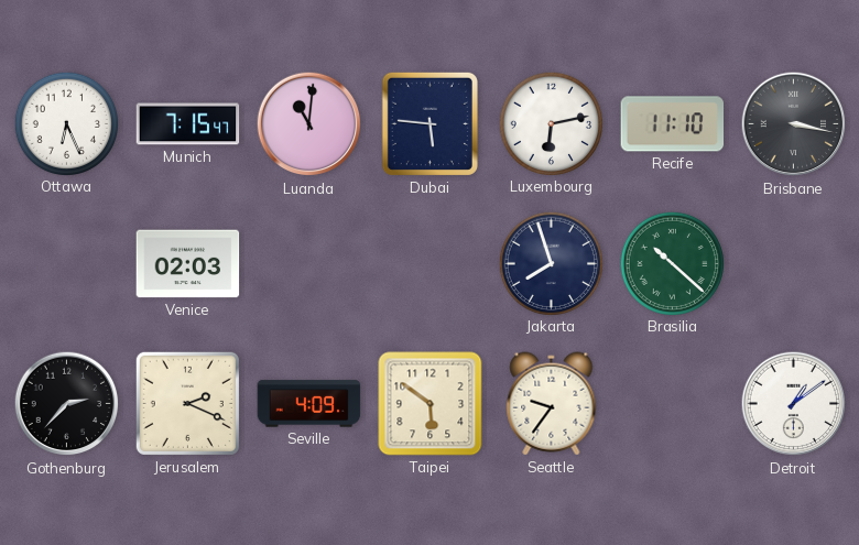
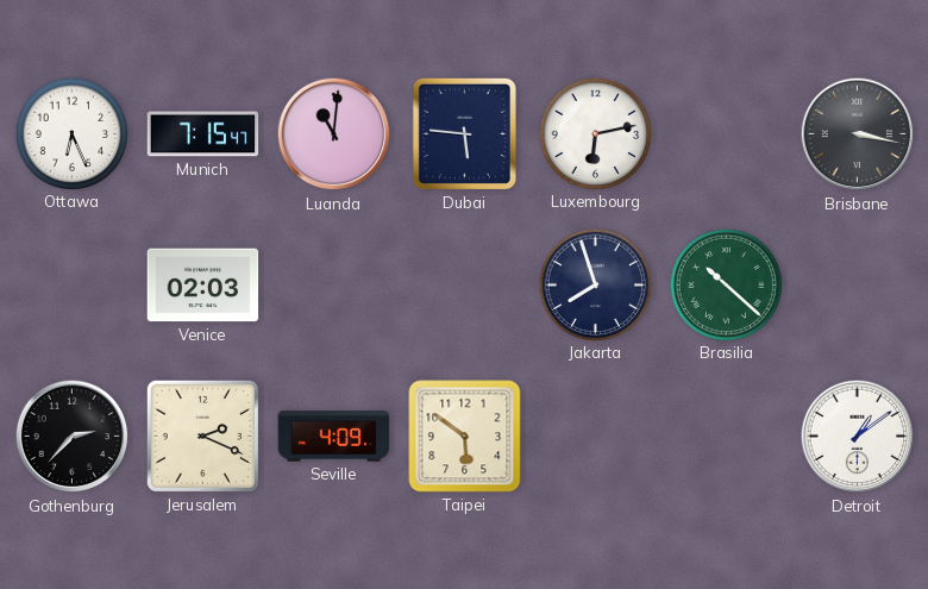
Recife: 11:10 -> none
Seattle: 9:36 -> none
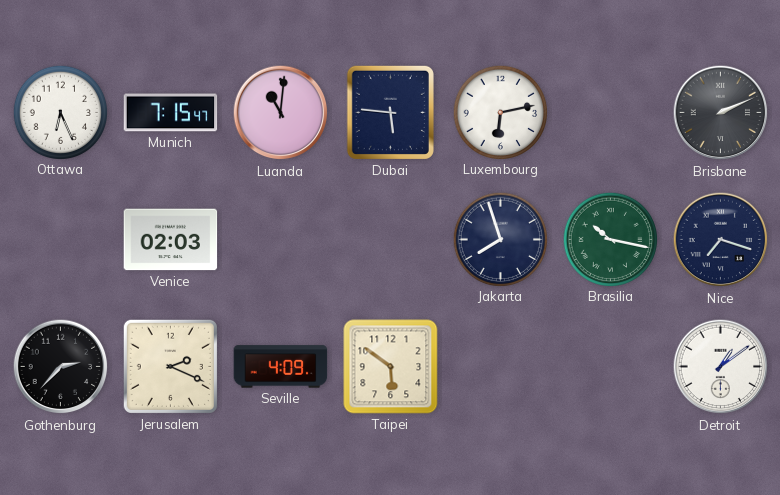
Brisbane: 3:17 -> 2:11
Brasilia: 10:22 -> 10:17
Nice: none -> 7:18
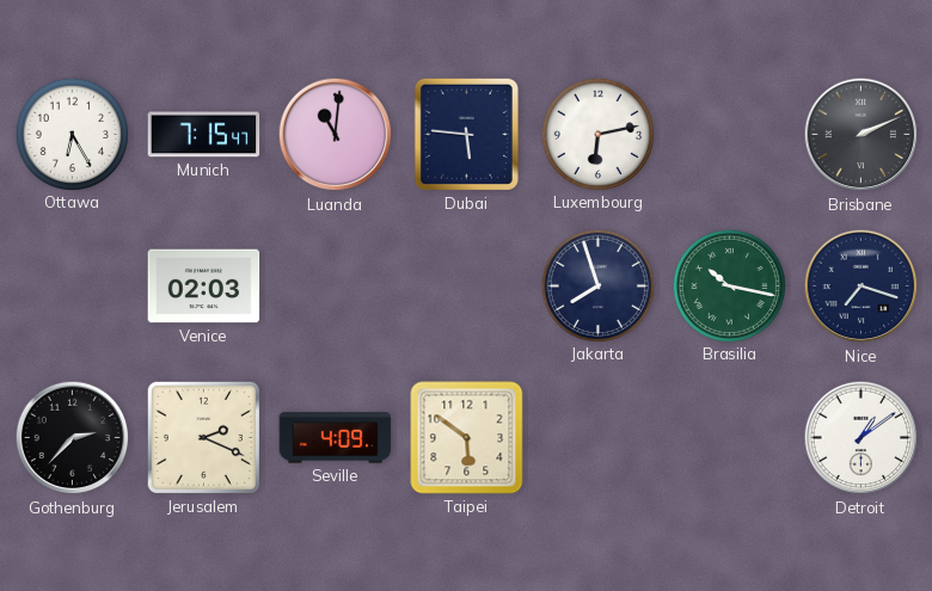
Ottawa: 6:26 -> 6:25
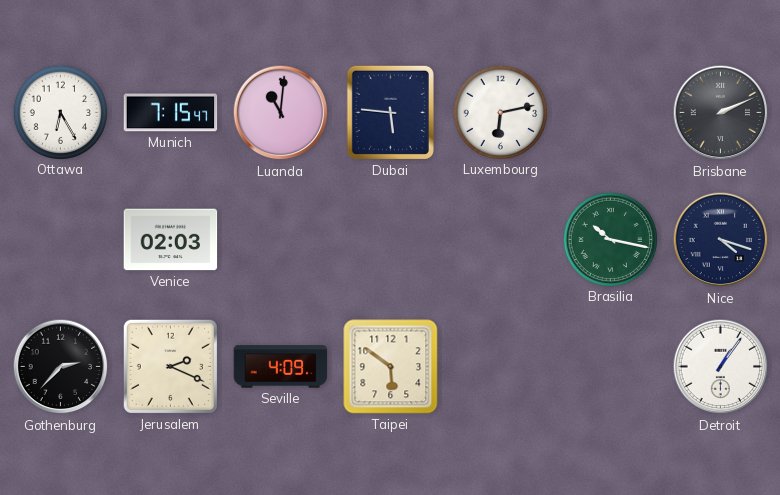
Jakarta: 7:57 -> none
Nice: 7:18 -> 4:18
Detroit: 1:09 -> 1:06
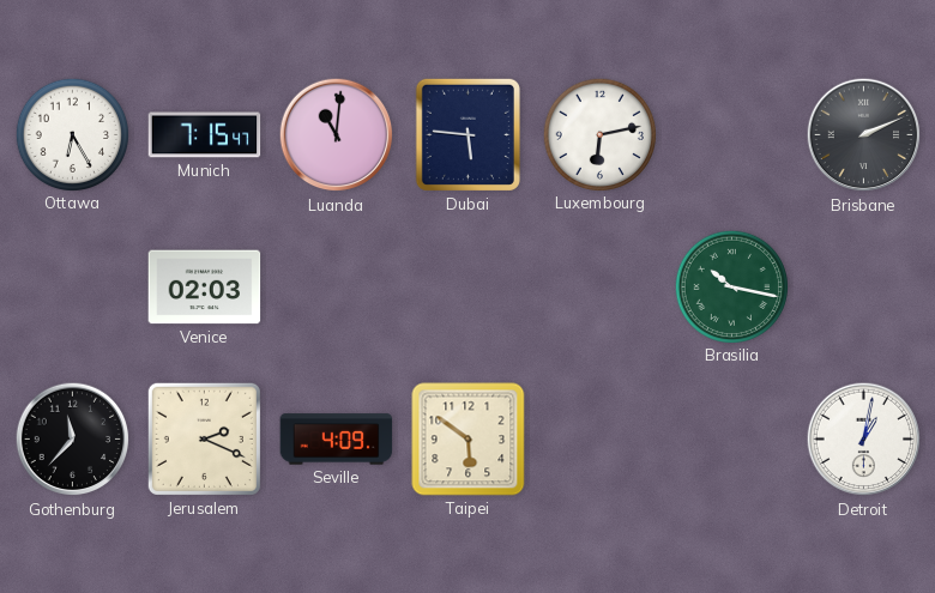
Nice: 4:18 -> none
Gothenburg: 2:37 -> 11:37
Detroit: 1:06 -> 1:02
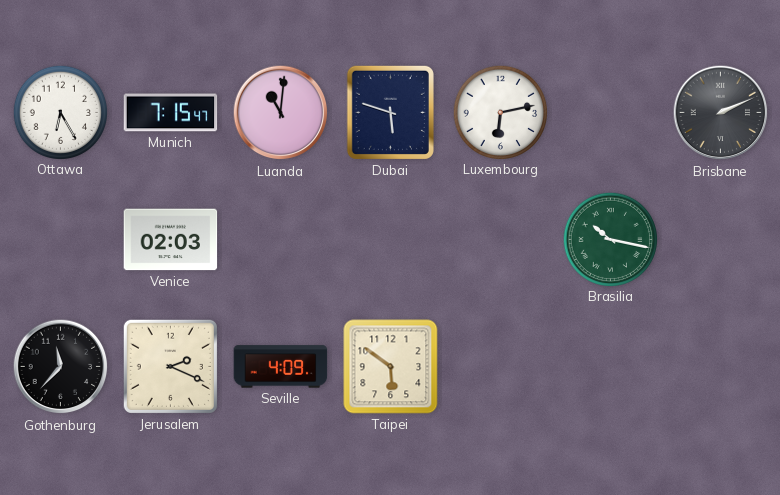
Dubai: 5:46 -> 5:48
Detroit: 1:02 -> none
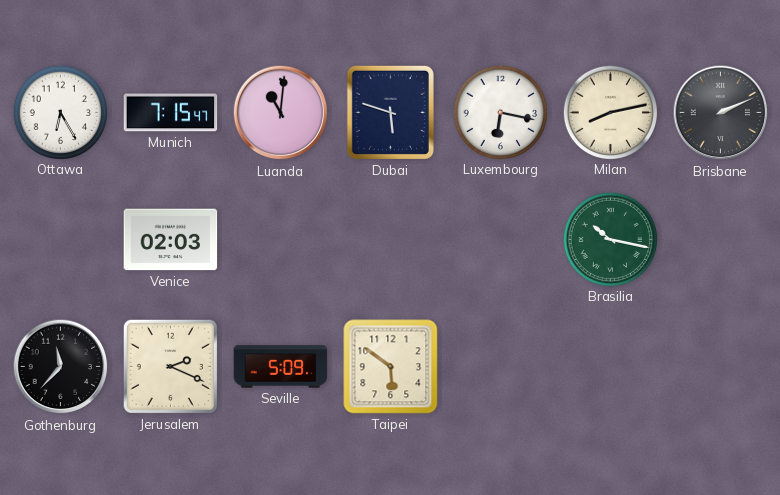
Luxembourg: 6:13 -> 6:17
Milan: none -> 8:13
Seville: 4:09 -> 5:09
